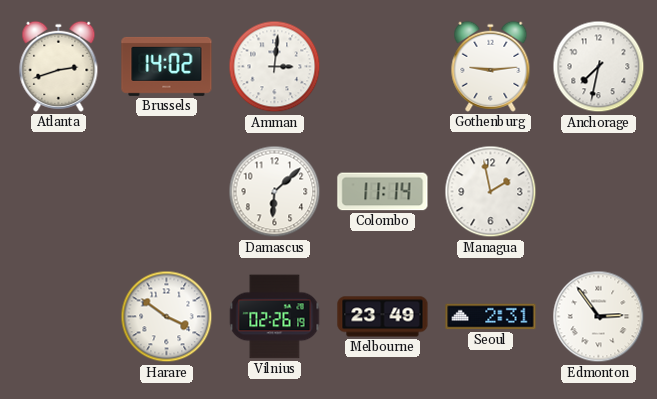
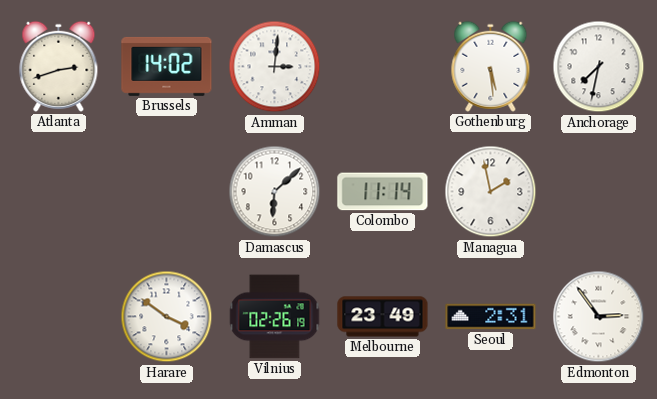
Gothenburg: 9:14 -> 5:29
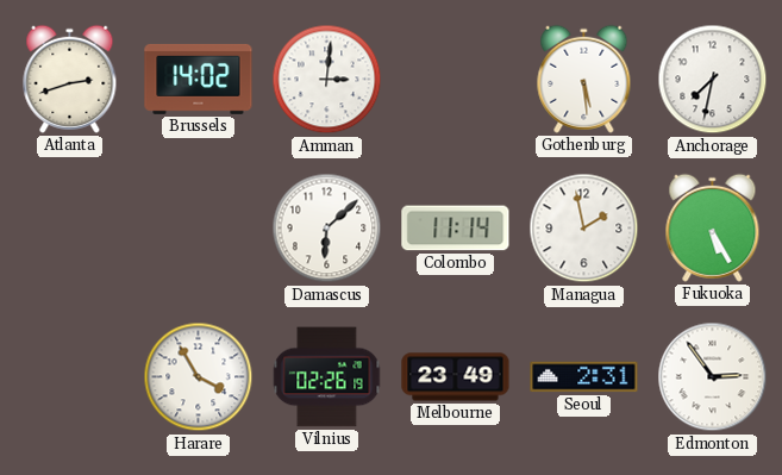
Fukuoka: none -> 5:25
Harare: 3:51 -> 3:55
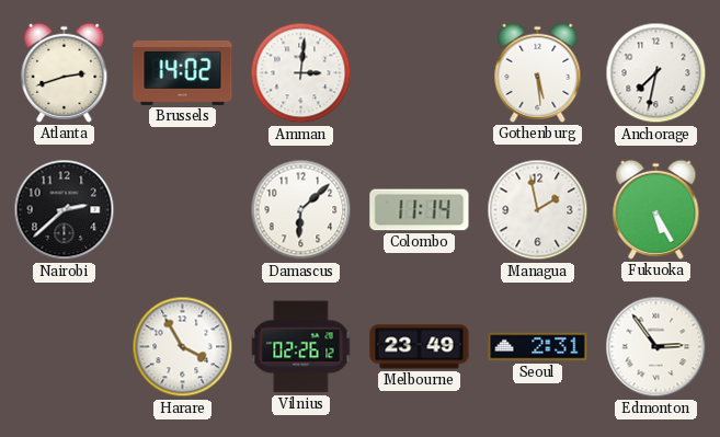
Nairobi: none -> 2:38
Vilnius: 02:26:19 -> 02:26:12
